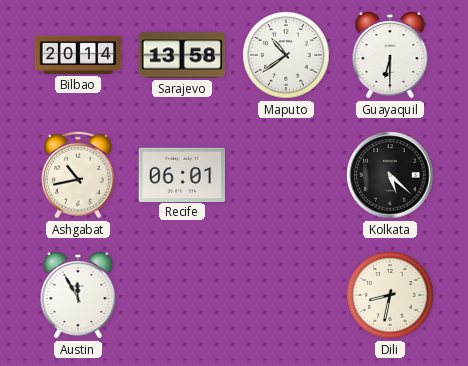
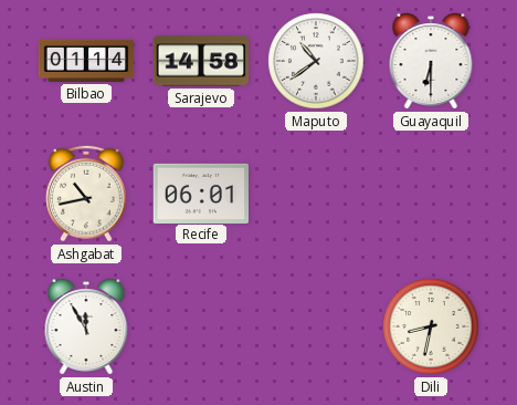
Bilbao: 20:14 -> 01:14
Sarajevo: 13:58 -> 14:58
Kolkata: 5:22 -> none
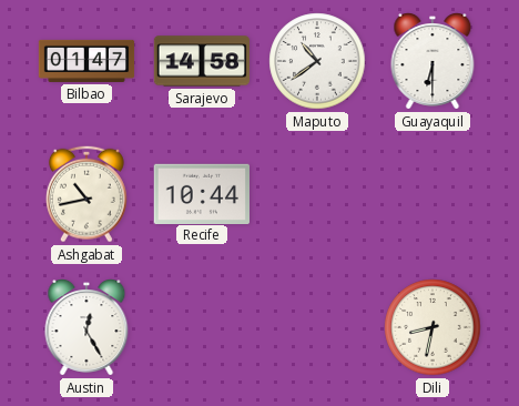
Bilbao: 01:14 -> 01:47
Recife: 06:01 -> 10:44
Austin: 11:55 -> 12:25
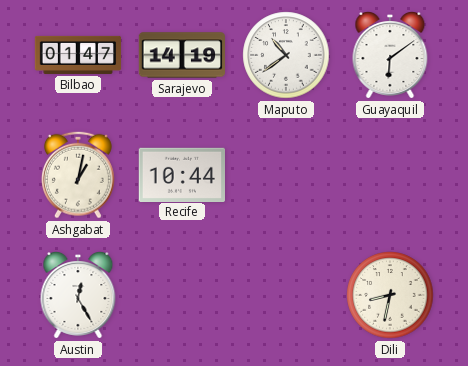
Sarajevo: 14:58 -> 14:19
Guayaquil: 6:30 -> 6:09
Ashgabat: 10:43 -> 1:02
